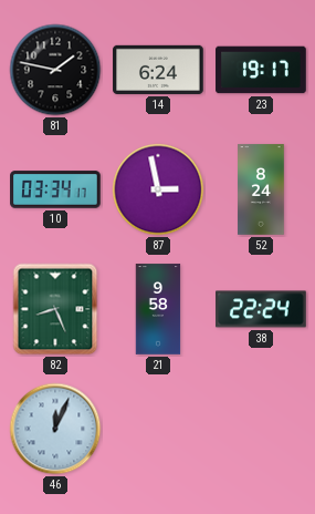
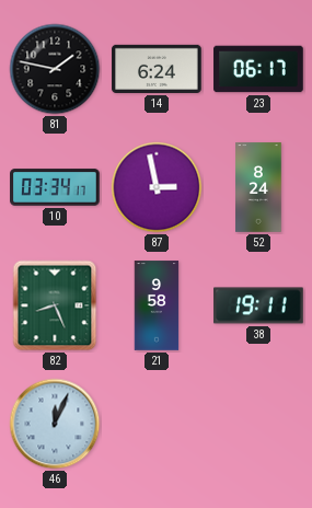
23: 19:17 -> 06:17
38: 22:24 -> 19:11
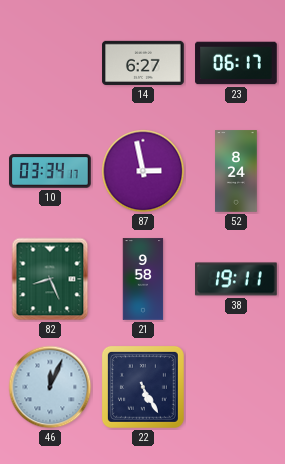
81: 1:47 -> none
14: 6:24 -> 6:27
22: none -> 5:25
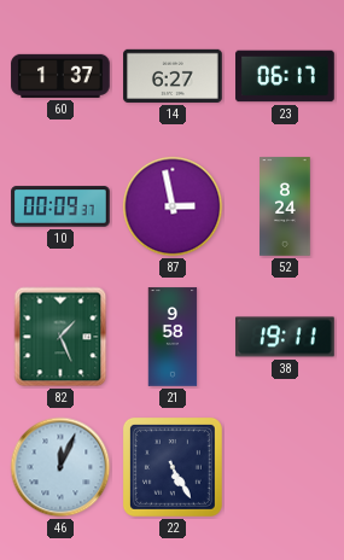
60: none -> 1:37
10: 03:34 -> 00:09
82: 8:26 -> 1:26
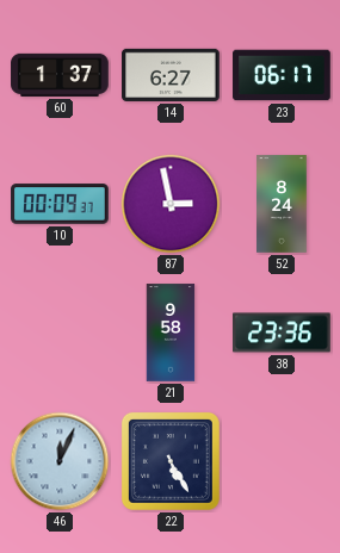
82: 1:26 -> none
38: 19:11 -> 23:36
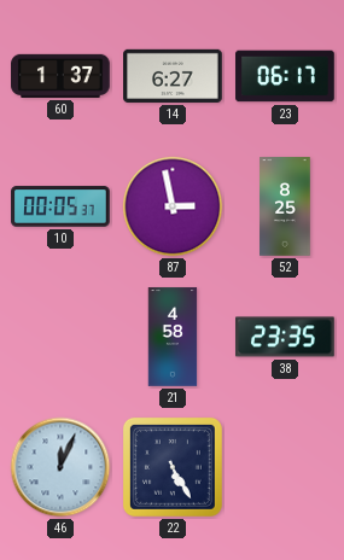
10: 00:09 -> 00:05
52: 8:24 -> 8:25
21: 9:58 -> 4:58
38: 23:36 -> 23:35
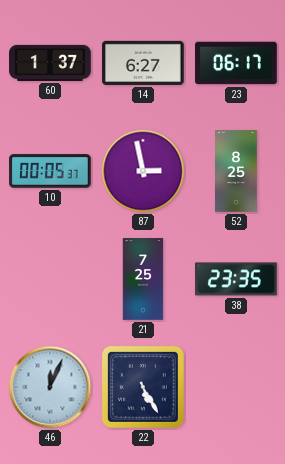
21: 4:58 -> 7:25
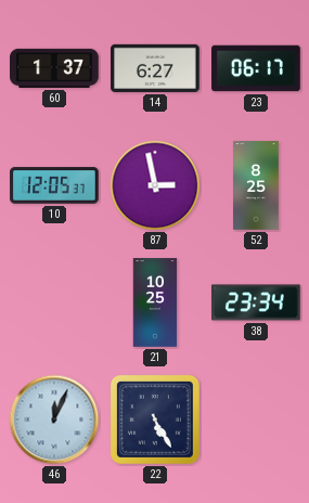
10: 00:05 -> 12:05
21: 7:25 -> 10:25
38: 23:35 -> 23:34
